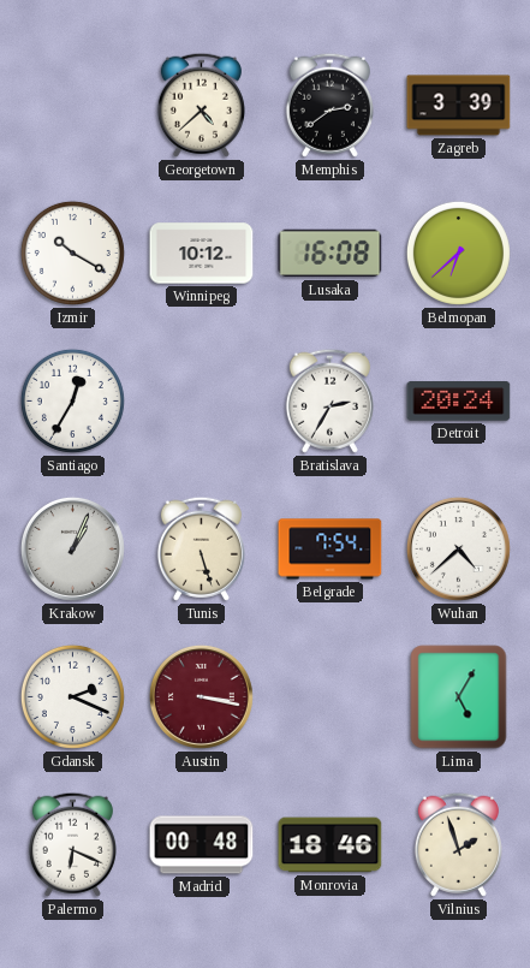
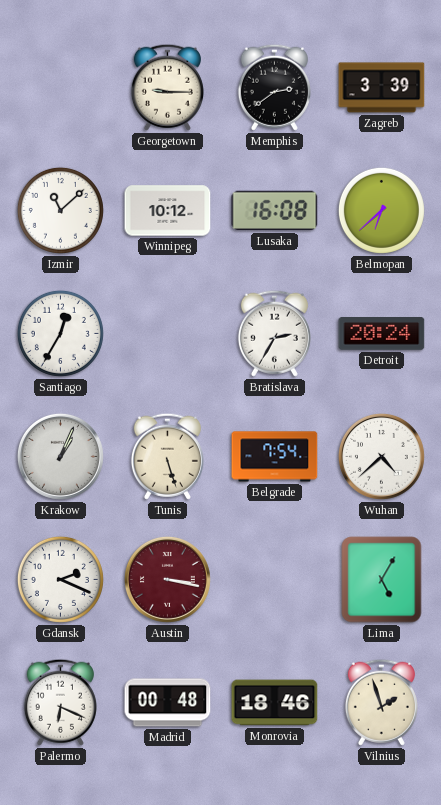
Georgetown: 4:38 -> 9:15
Izmir: 10:20 -> 11:08
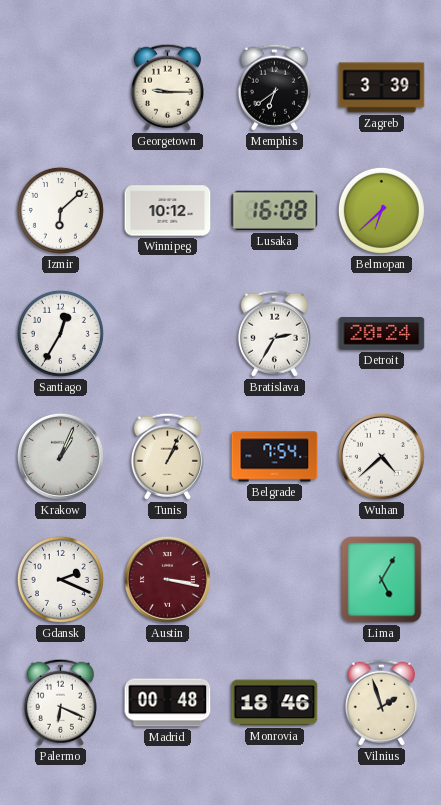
Memphis: 2:39 -> 6:39
Izmir: 11:08 -> 6:08
Tunis: 5:27 -> 1:04
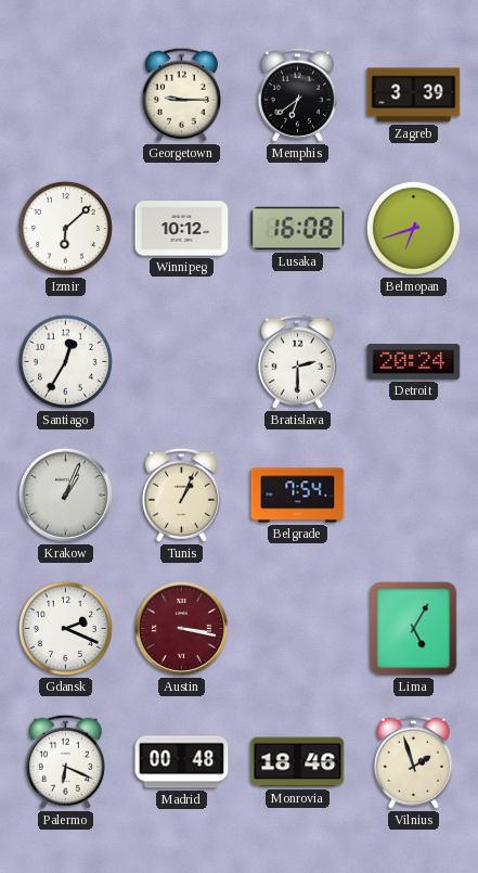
Belmopan: 6:38 -> 6:42
Bratislava: 2:35 -> 2:30
Wuhan: 4:38 -> none
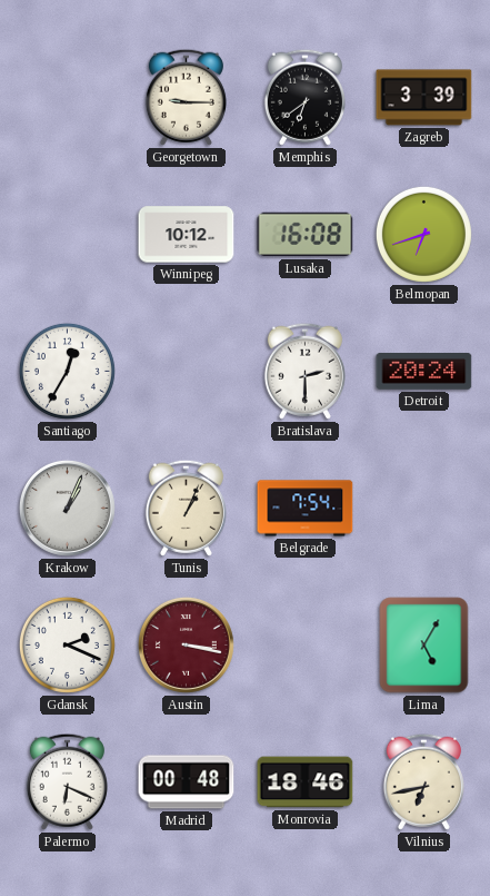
Izmir: 6:08 -> none
Vilnius: 1:57 -> 6:43
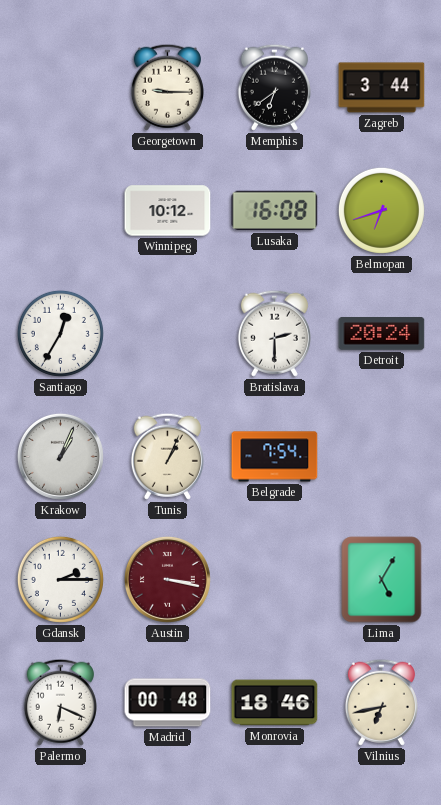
Zagreb: 3:39 -> 3:44
Gdansk: 2:19 -> 2:15
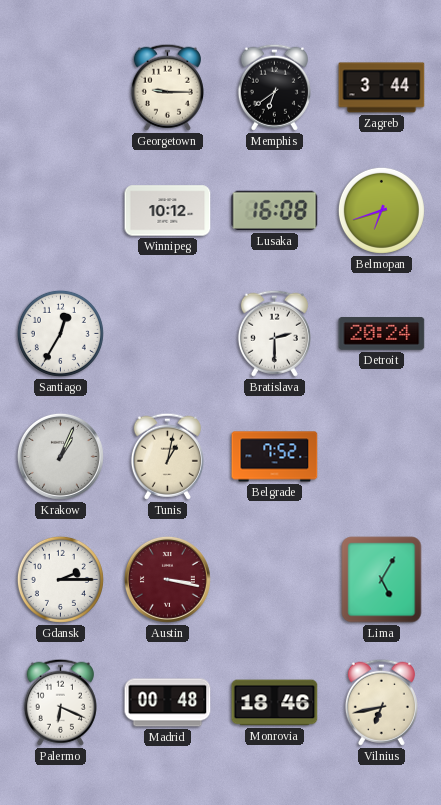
Tunis: 1:04 -> 1:02
Belgrade: 7:54 -> 7:52
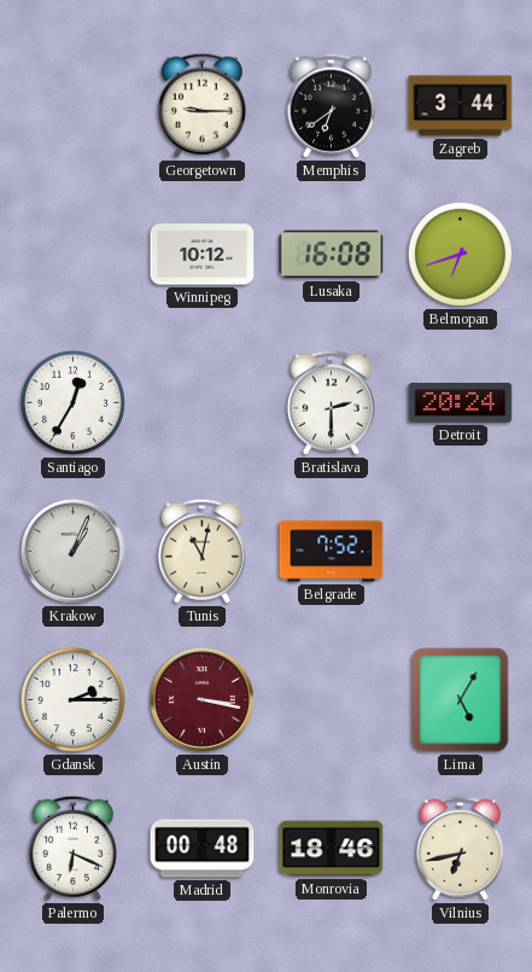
Tunis: 1:02 -> 11:02
